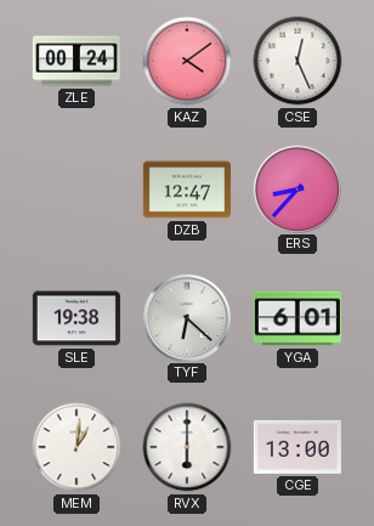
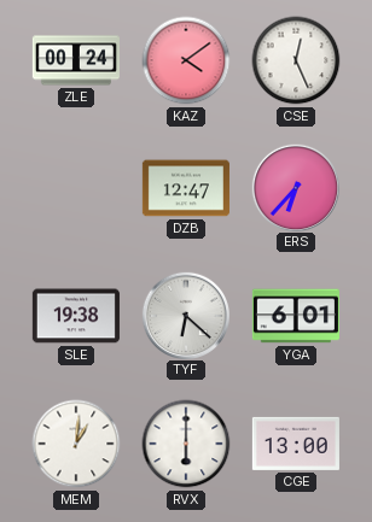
ERS: 8:37 -> 6:37
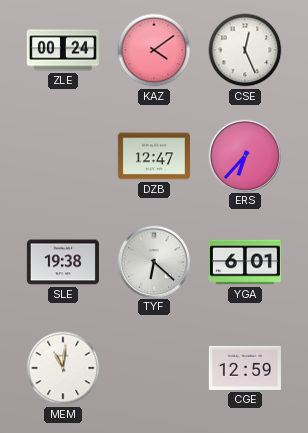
MEM: 1:01 -> 11:01
RVX: 6:00 -> none
CGE: 13:00 -> 12:59
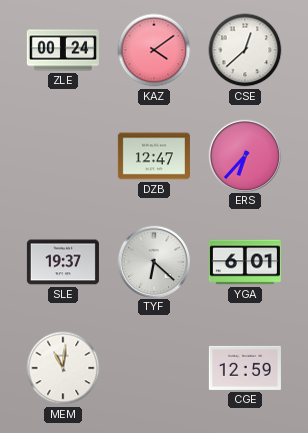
CSE: 12:26 -> 12:38
SLE: 19:38 -> 19:37
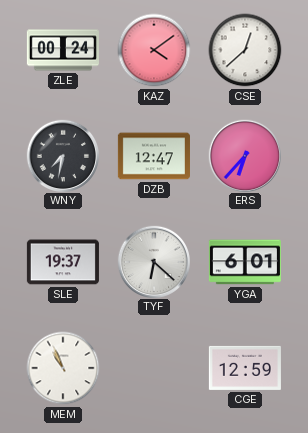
WNY: none -> 7:32
MEM: 11:01 -> 10:56
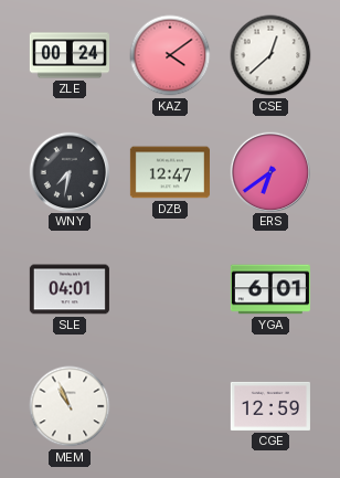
ERS: 6:37 -> 6:39
SLE: 19:37 -> 04:01
TYF: 6:22 -> none
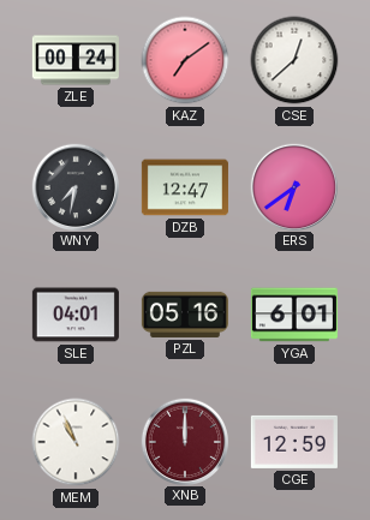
KAZ: 4:09 -> 7:09
PZL: none -> 05:16
XNB: none -> 12:00
